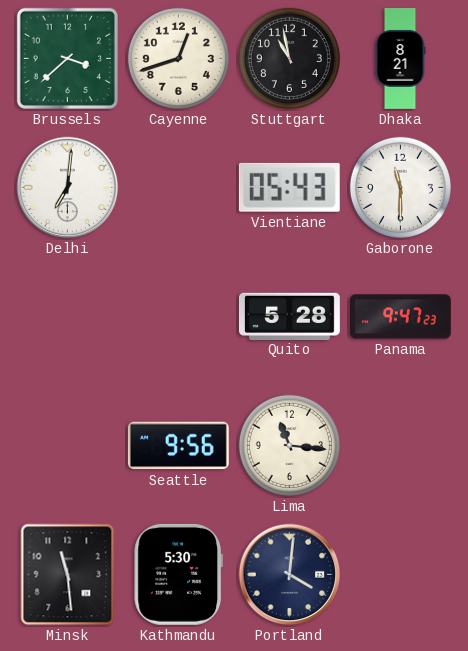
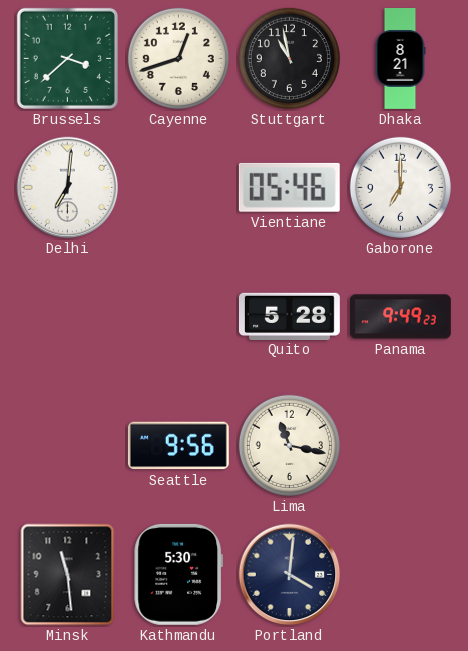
Vientiane: 05:43 -> 05:46
Gaborone: 11:30 -> 7:00
Panama: 9:47 -> 9:49
Lima: 11:16 -> 11:17
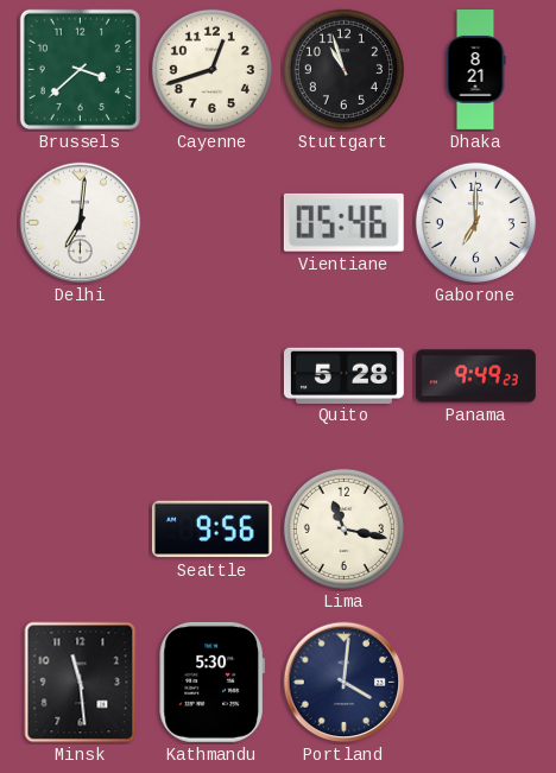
Stuttgart: 10:58 -> 10:57
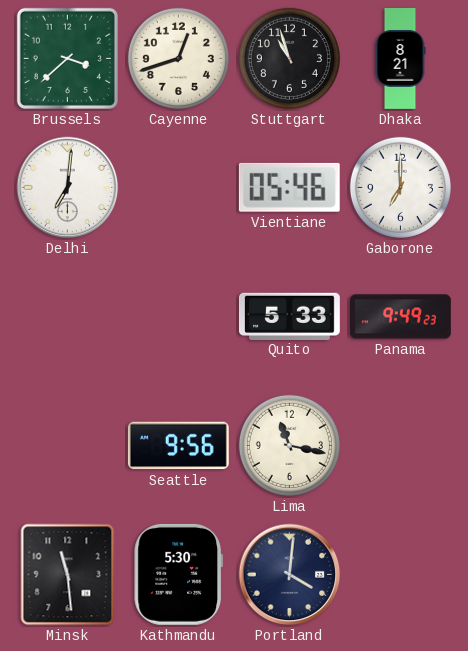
Quito: 5:28 -> 5:33
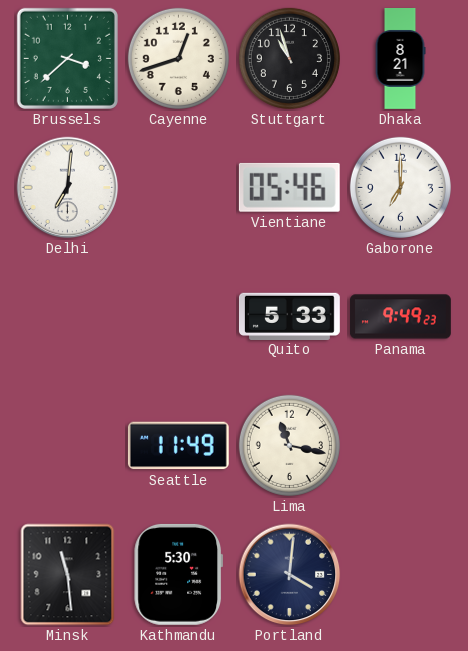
Seattle: 9:56 -> 11:49
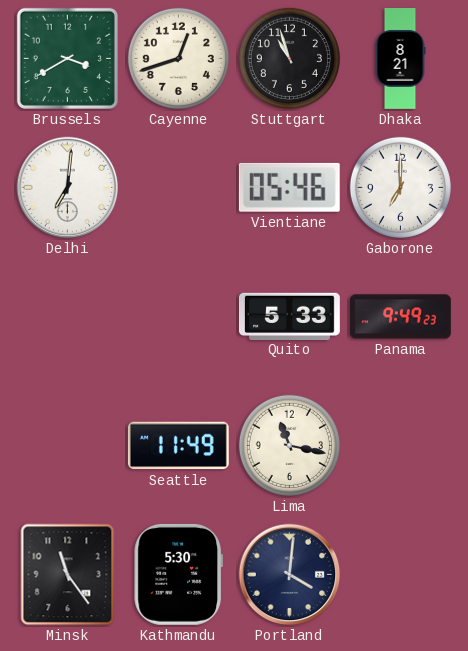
Brussels: 3:38 -> 3:40
Minsk: 11:29 -> 11:24
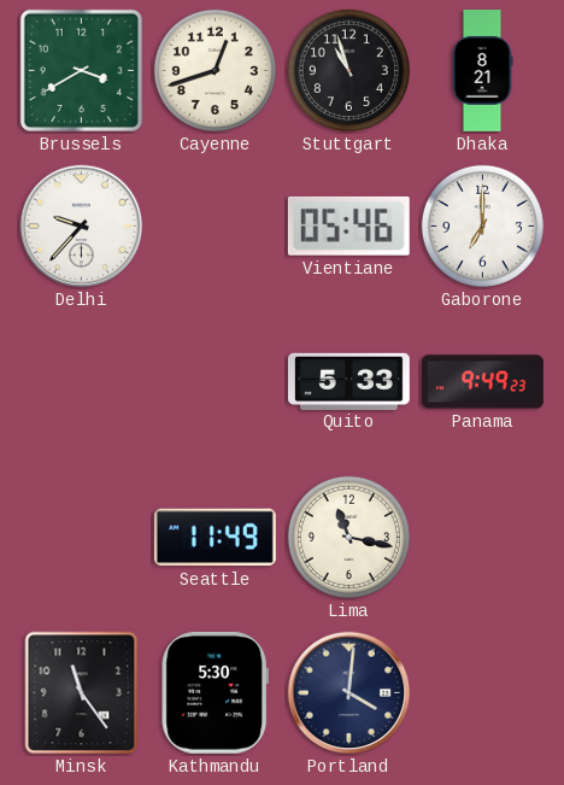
Delhi: 7:01 -> 9:37
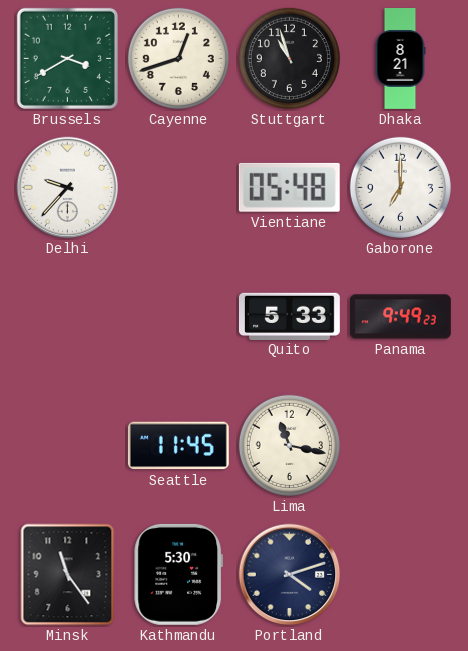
Vientiane: 05:46 -> 05:48
Seattle: 11:49 -> 11:45
Portland: 4:01 -> 4:12
